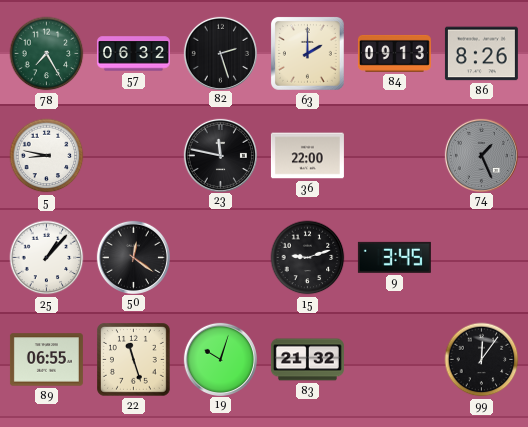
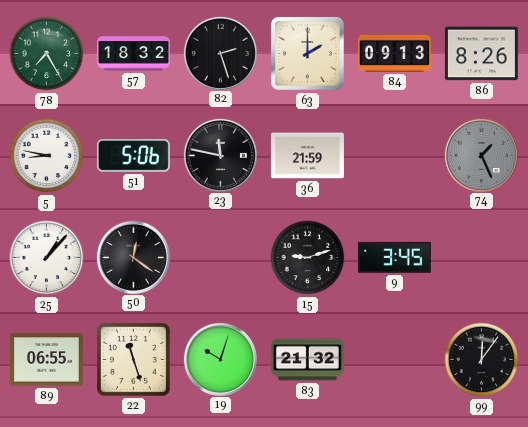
57: 06:32 -> 18:32
51: none -> 5:06
36: 22:00 -> 21:59
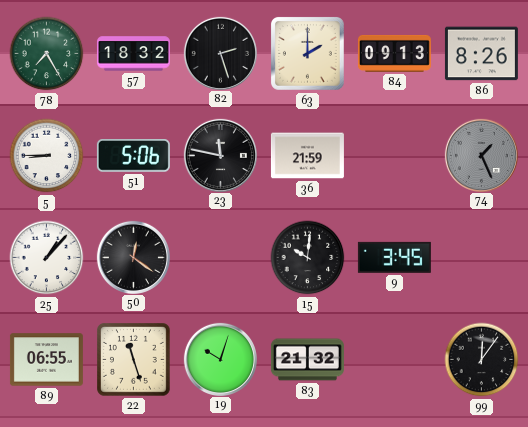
5: 8:47 -> 8:45
15: 9:12 -> 10:01
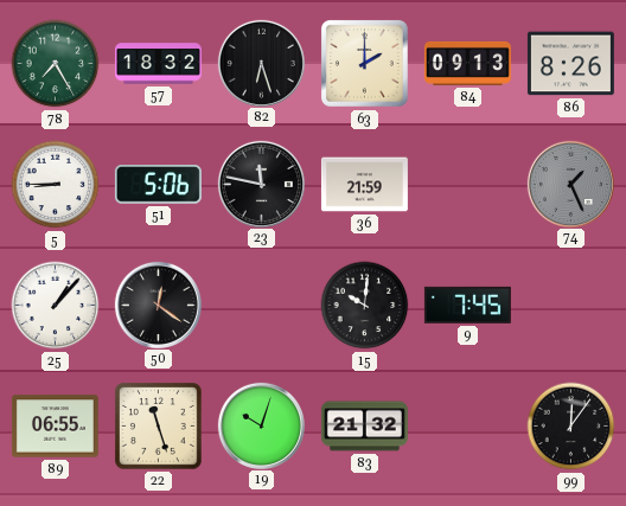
82: 2:27 -> 6:27
9: 3:45 -> 7:45
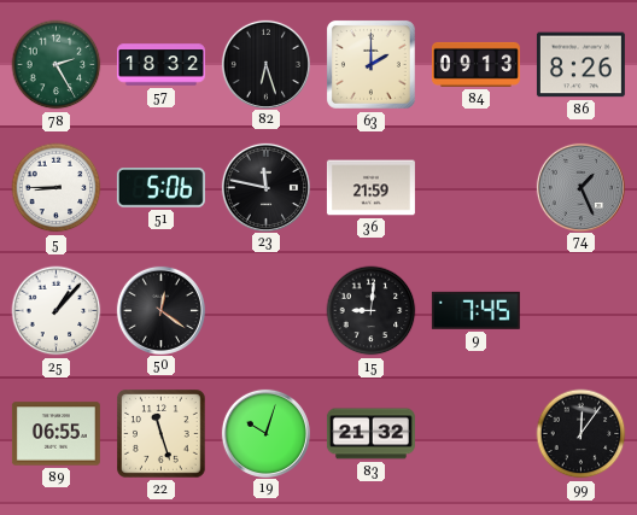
78: 7:25 -> 2:25
15: 10:01 -> 9:01
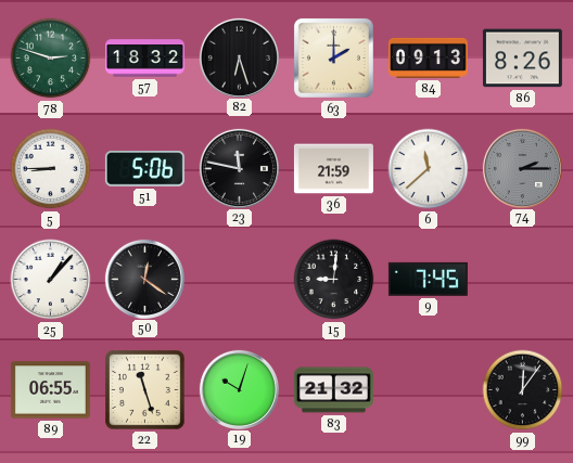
78: 2:25 -> 2:48
6: none -> 11:38
74: 1:26 -> 2:15
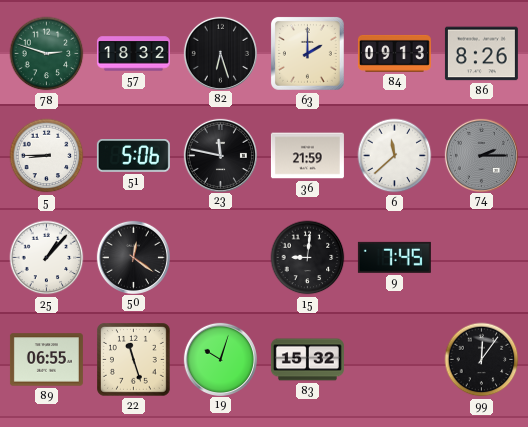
83: 21:32 -> 15:32
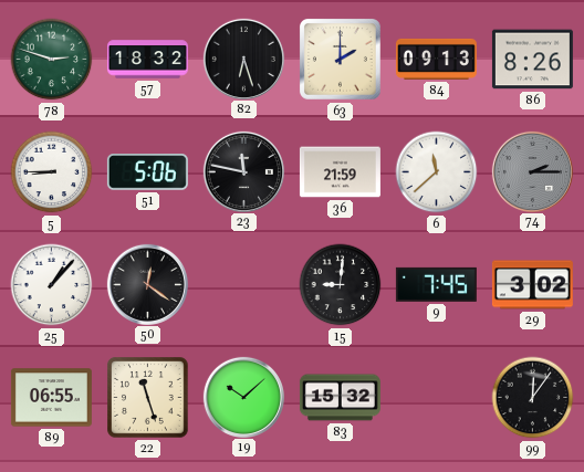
29: none -> 3:02
19: 10:03 -> 10:08
